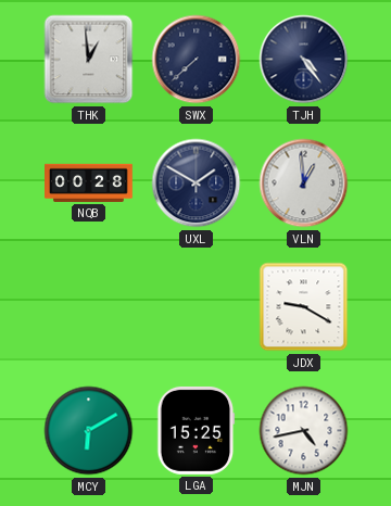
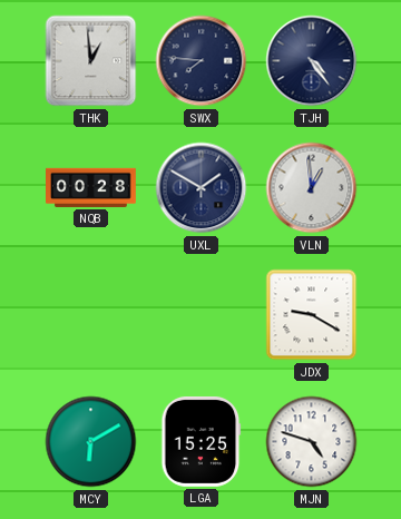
SWX: 7:38 -> 7:46
MJN: 4:43 -> 4:48
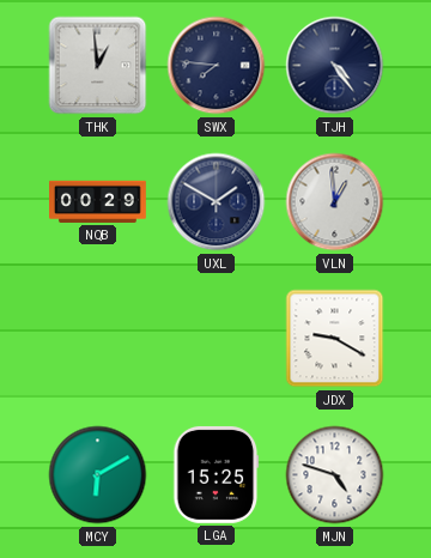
NQB: 00:28 -> 00:29
